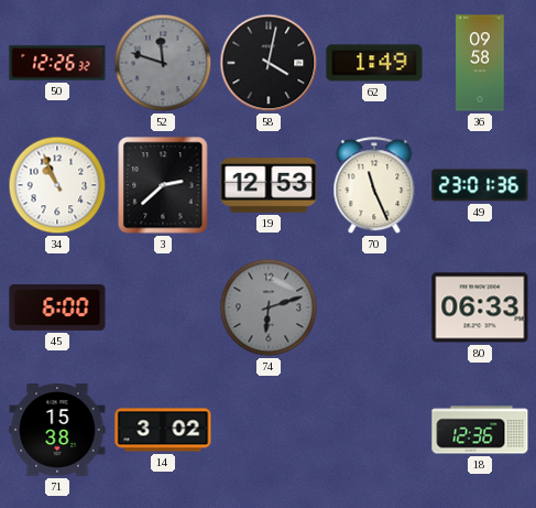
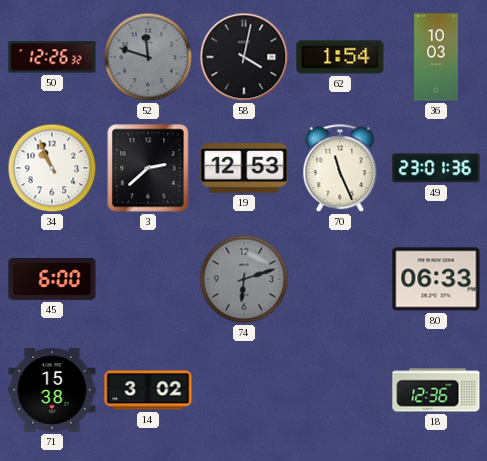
62: 1:49 -> 1:54
36: 09:58 -> 10:03
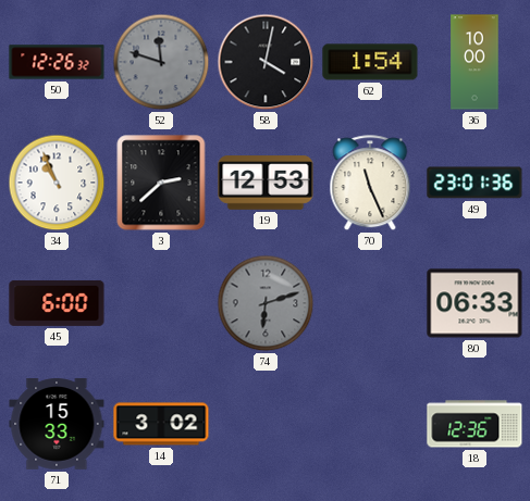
36: 10:03 -> 10:00
71: 15:38 -> 15:33
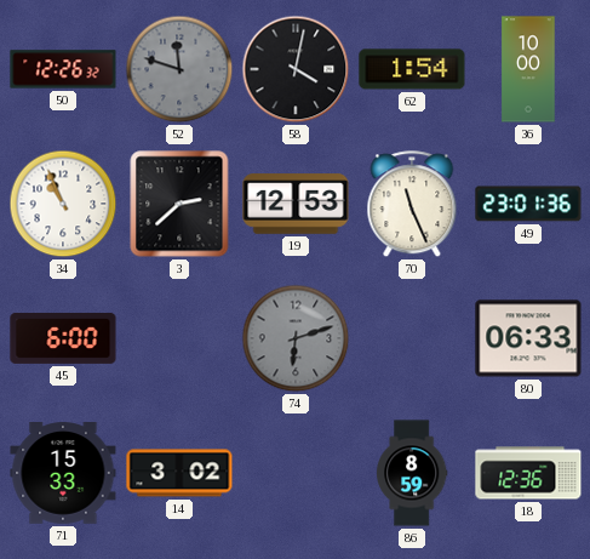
86: none -> 8:59
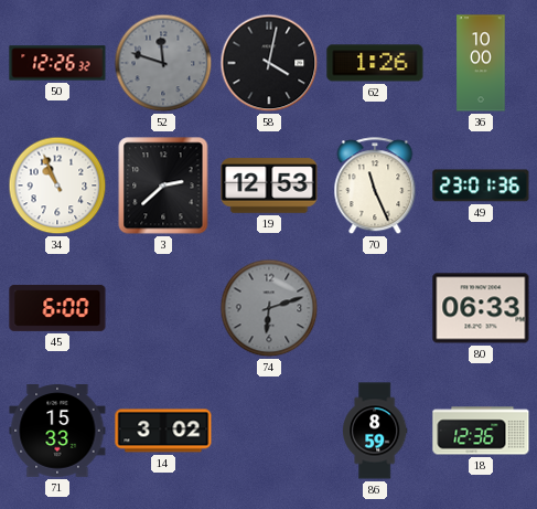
62: 1:54 -> 1:26
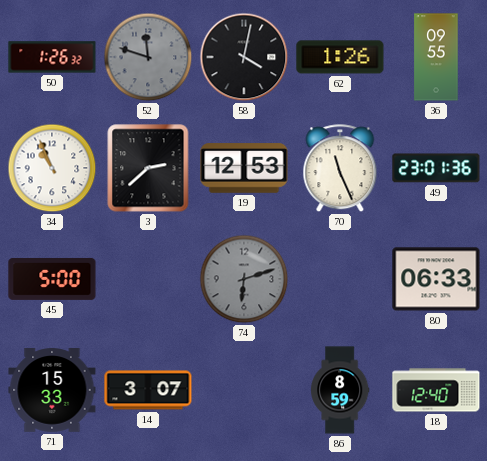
50: 12:26 -> 1:26
36: 10:00 -> 09:55
45: 6:00 -> 5:00
14: 3:02 -> 3:07
18: 12:36 -> 12:40
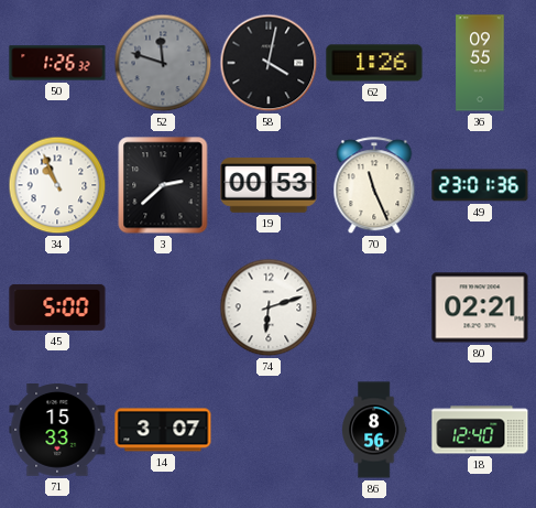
19: 12:53 -> 00:53
74 dial: grey -> white
80: 06:33 -> 02:21
86: 8:59 -> 8:56
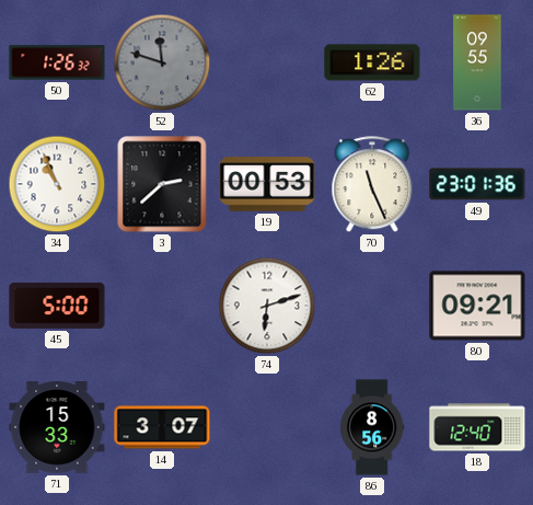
58: 4:02 -> none
80: 02:21 -> 09:21
